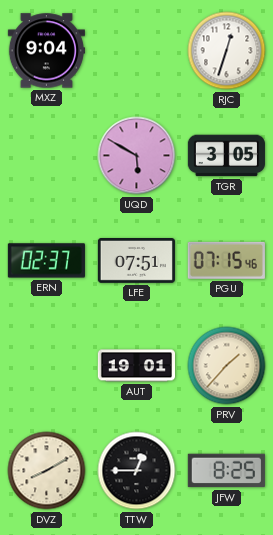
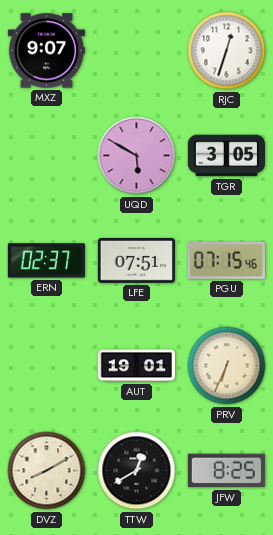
MXZ: 9:04 -> 9:07
PRV: 1:37 -> 6:34
TTW: 12:45 -> 12:40
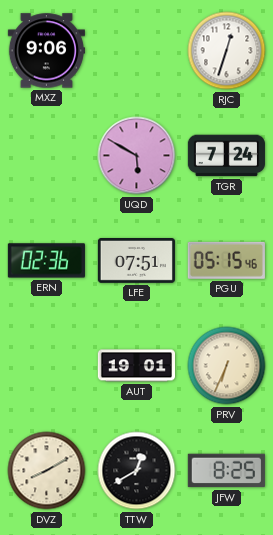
MXZ: 9:07 -> 9:06
TGR: 3:05 -> 7:24
ERN: 02:37 -> 02:36
PGU: 07:15 -> 05:15
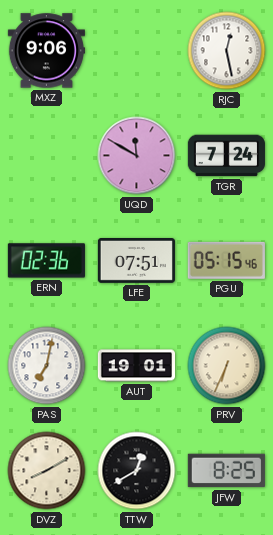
RJC: 12:33 -> 12:28
UQD: 5:50 -> 11:50
PAS: none -> 7:02
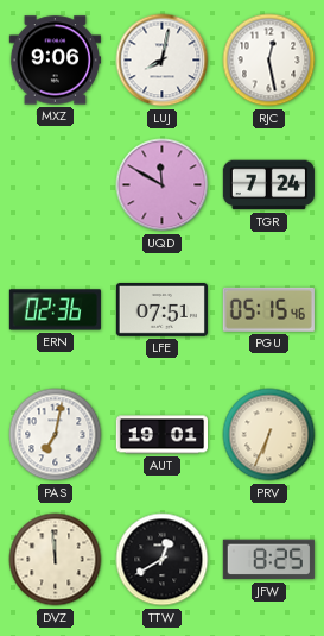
LUJ: none -> 8:02
DVZ: 8:10 -> 11:59
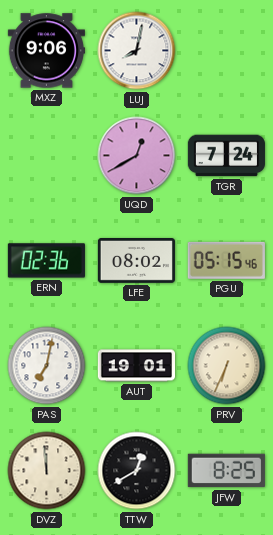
RJC: 12:28 -> none
UQD: 11:50 -> 12:40
LFE: 07:51 -> 08:02
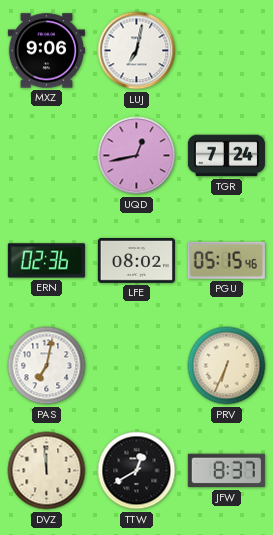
LUJ: 8:02 -> 7:02
UQD: 12:40 -> 12:43
AUT: 19:01 -> none
JFW: 8:25 -> 8:37
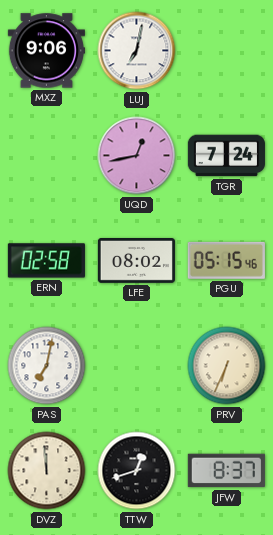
ERN: 02:36 -> 02:58
TTW: 12:40 -> 12:42
